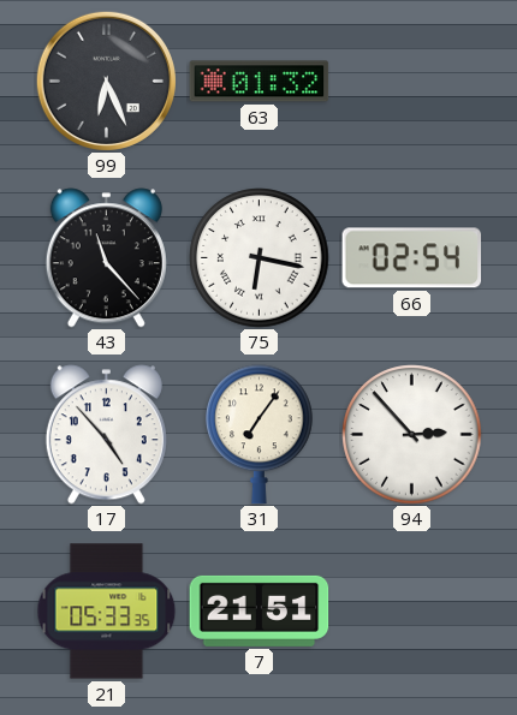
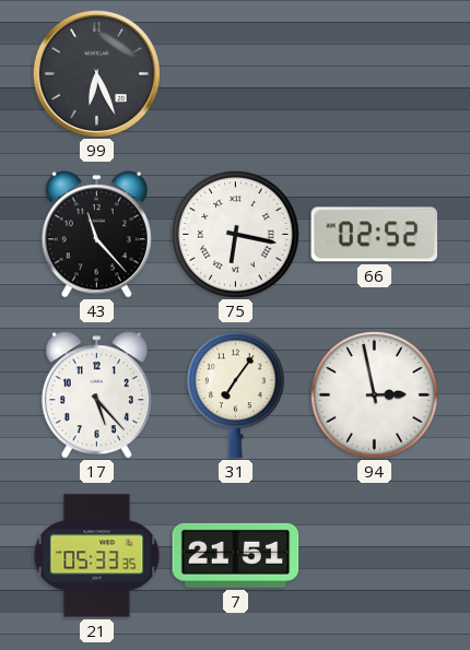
63: 01:32 -> none
66: 02:54 -> 02:52
17: 4:53 -> 5:23
94: 2:53 -> 2:58
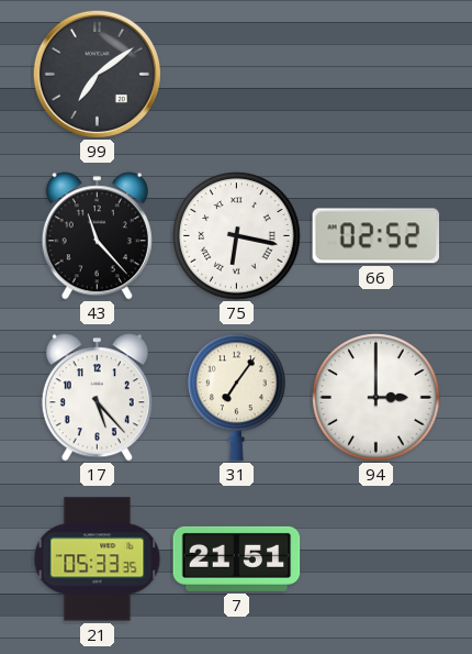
99: 6:26 -> 7:09
94: 2:58 -> 3:00
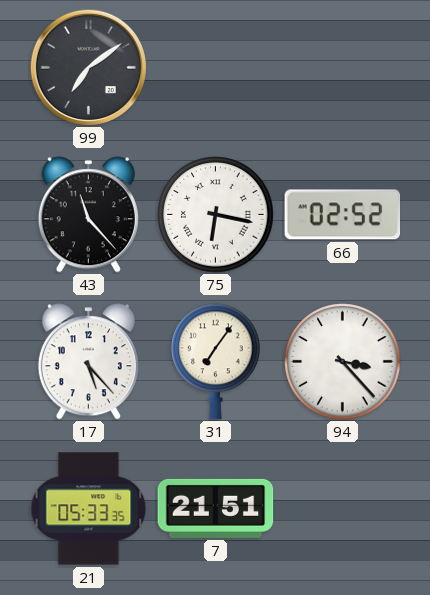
94: 3:00 -> 3:23
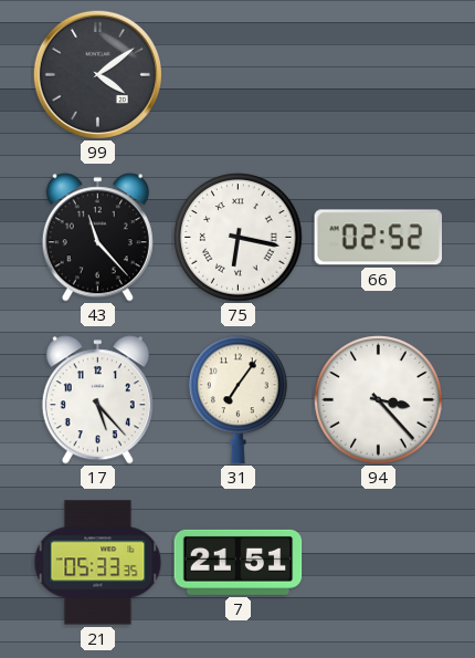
99: 7:09 -> 4:09
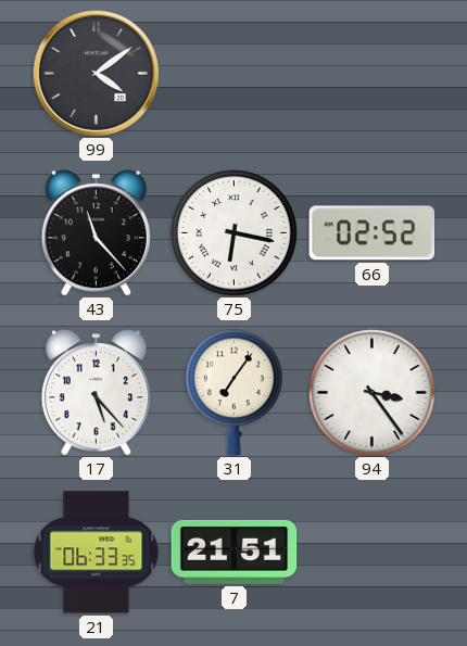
94: 3:23 -> 3:24
21: 05:33 -> 06:33
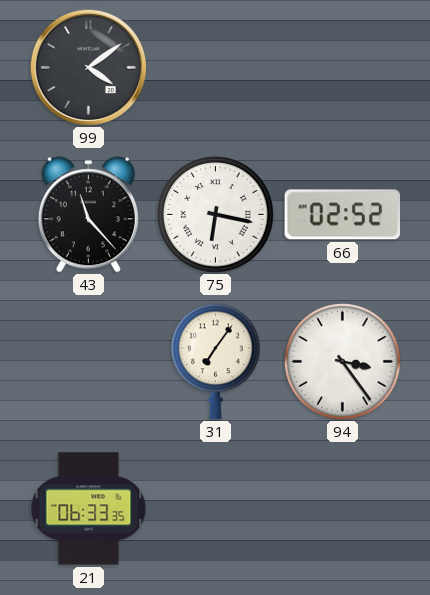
17: 5:23 -> none
7: 21:51 -> none
